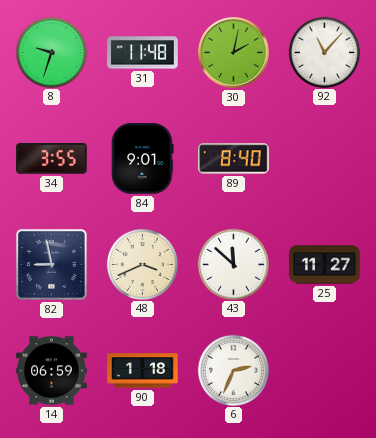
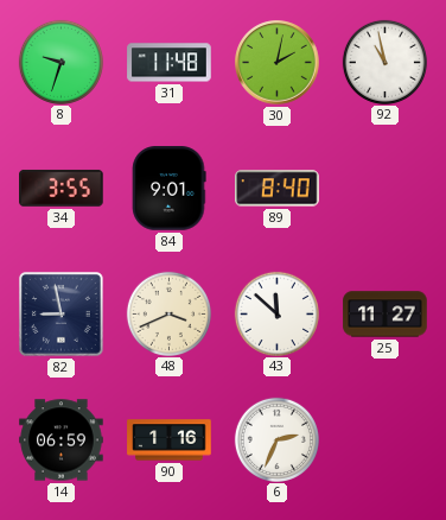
92: 11:07 -> 10:58
90: 1:18 -> 1:16
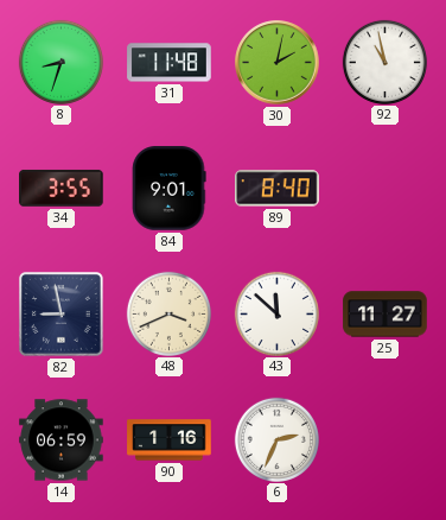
8: 9:33 -> 8:33
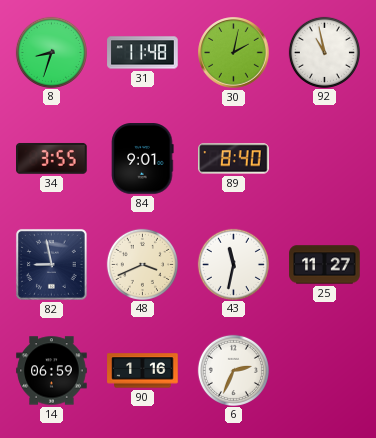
43: 11:52 -> 11:32
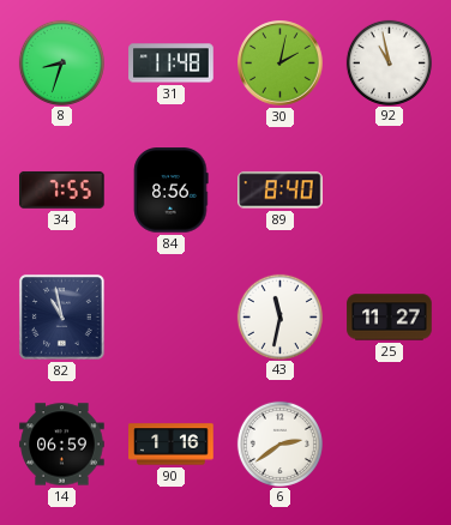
34: 3:55 -> 7:55
84: 9:01 -> 8:56
82: 8:58 -> 10:58
48: 3:41 -> none
6: 2:34 -> 2:39
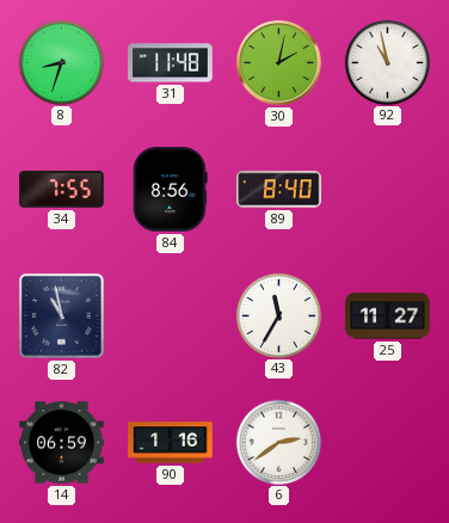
43: 11:32 -> 11:35
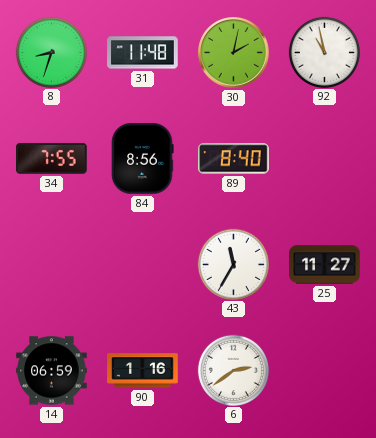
82: 10:58 -> none
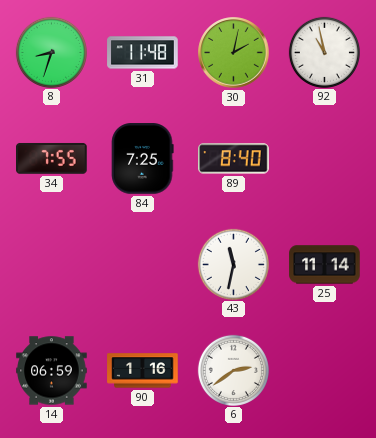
84: 8:56 -> 7:25
43: 11:35 -> 11:32
25: 11:27 -> 11:14
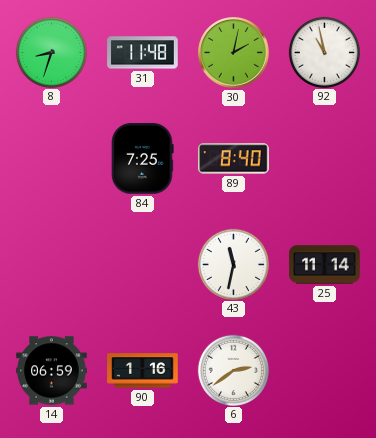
34: 7:55 -> none
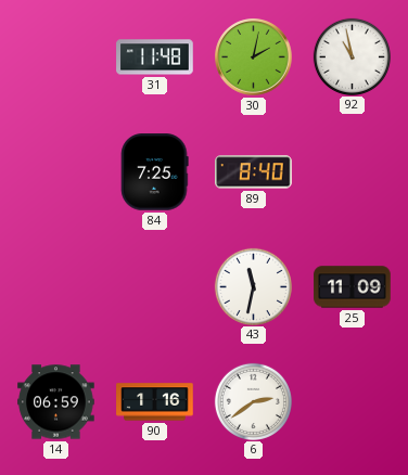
8: 8:33 -> none
25: 11:14 -> 11:09
